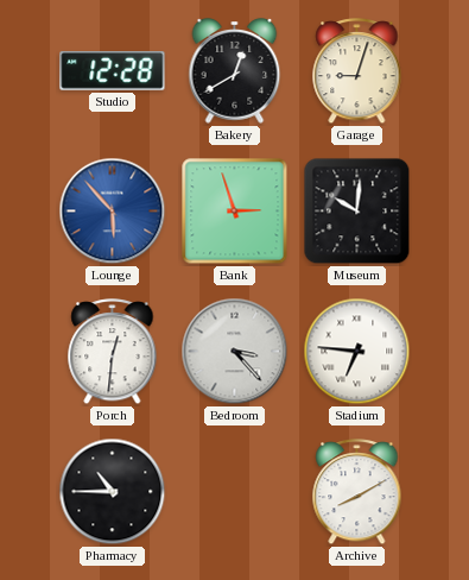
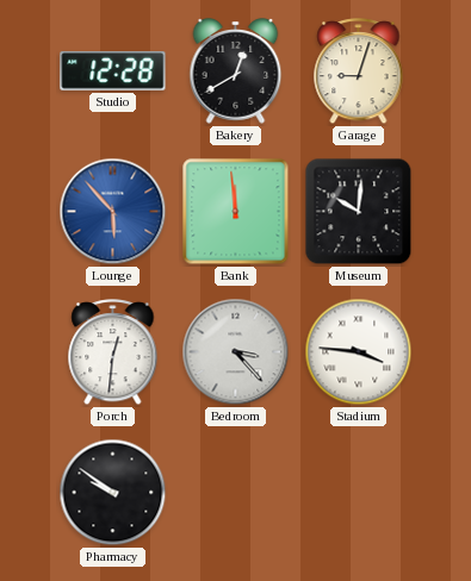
Bank: 2:57 -> 11:59
Stadium: 6:46 -> 3:46
Pharmacy: 10:45 -> 9:51
Archive: 8:10 -> none
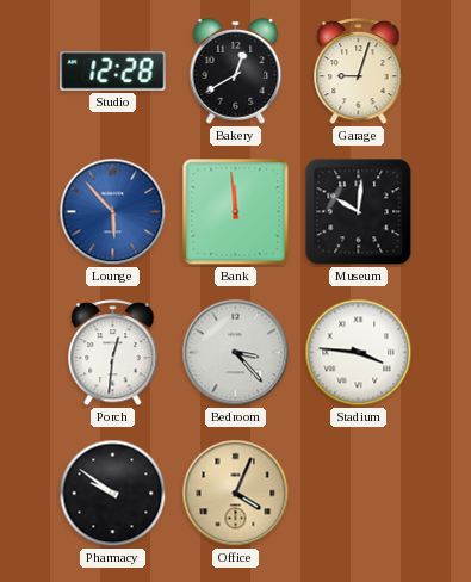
Office: none -> 4:04
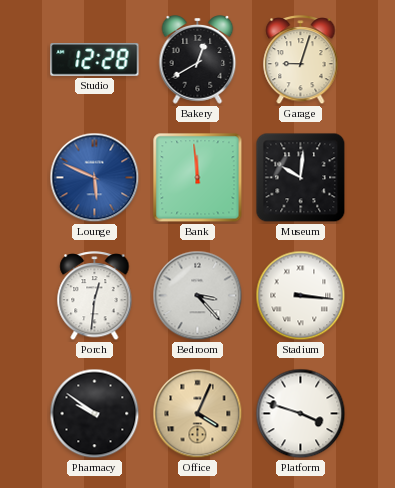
Lounge: 5:53 -> 5:49
Stadium: 3:46 -> 3:16
Platform: none -> 3:48
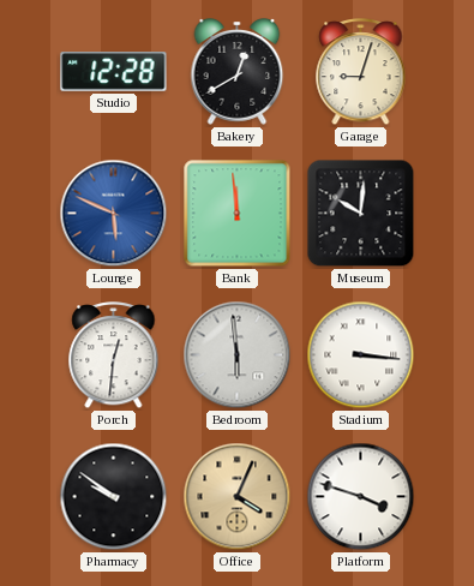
Bedroom: 3:23 -> 5:59
